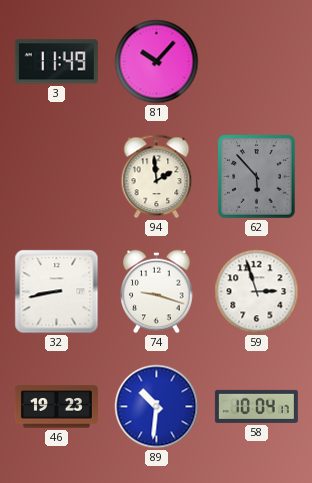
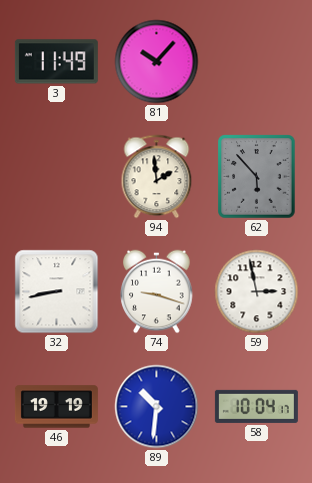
59: 2:57 -> 2:58
46: 19:23 -> 19:19
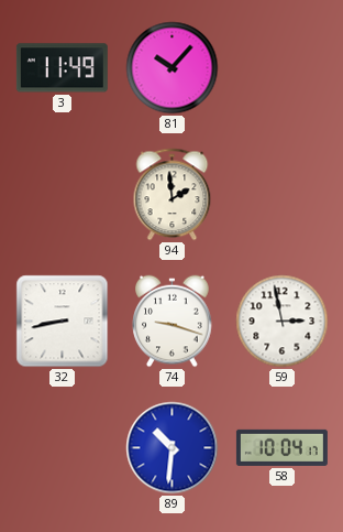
62: 5:53 -> none
46: 19:19 -> none
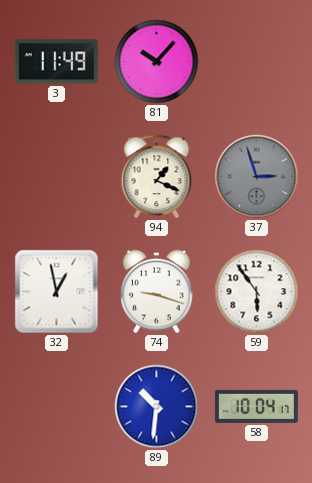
94: 1:59 -> 1:19
37: none -> 2:57
32: 8:43 -> 12:58
59: 2:58 -> 5:54
